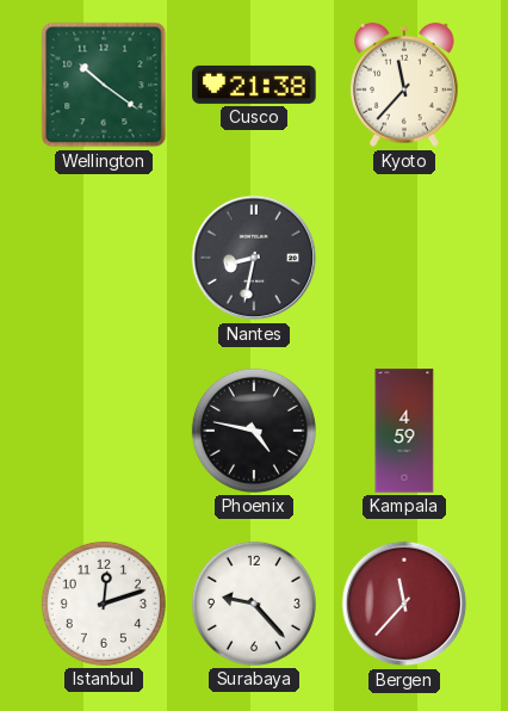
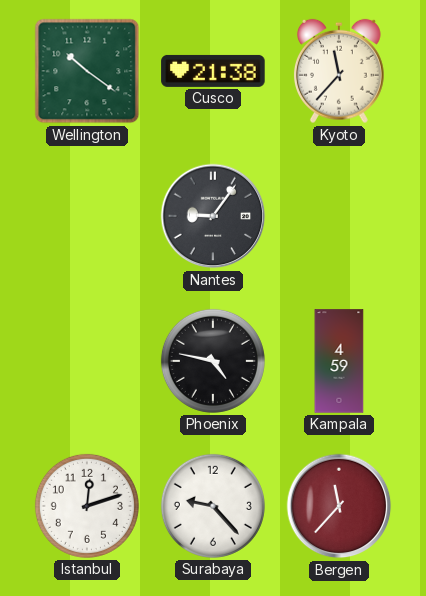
Nantes: 8:32 -> 9:06
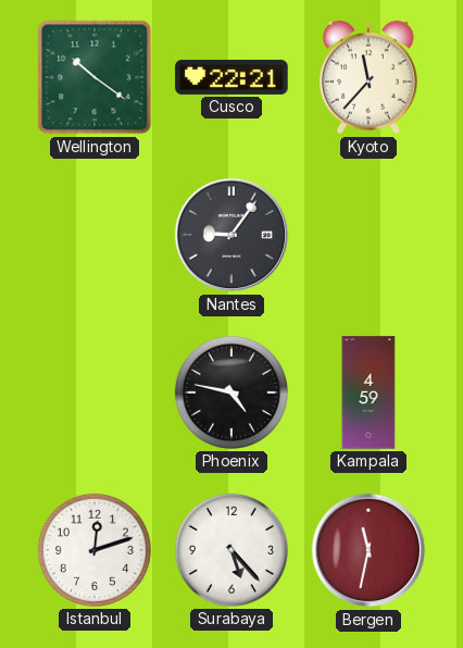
Cusco: 21:38 -> 22:21
Surabaya: 9:23 -> 5:23
Bergen: 11:37 -> 11:32
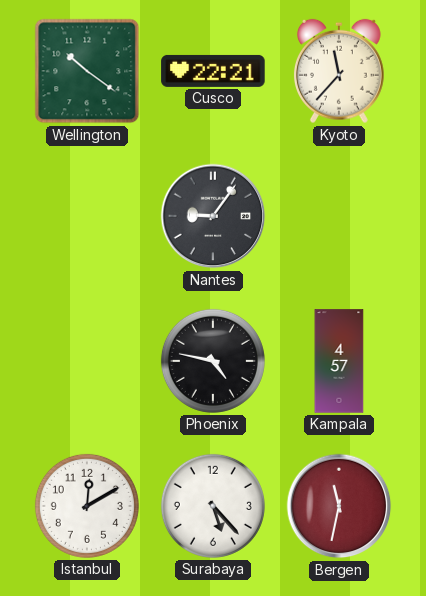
Kampala: 4:59 -> 4:57
Istanbul: 12:12 -> 12:10
